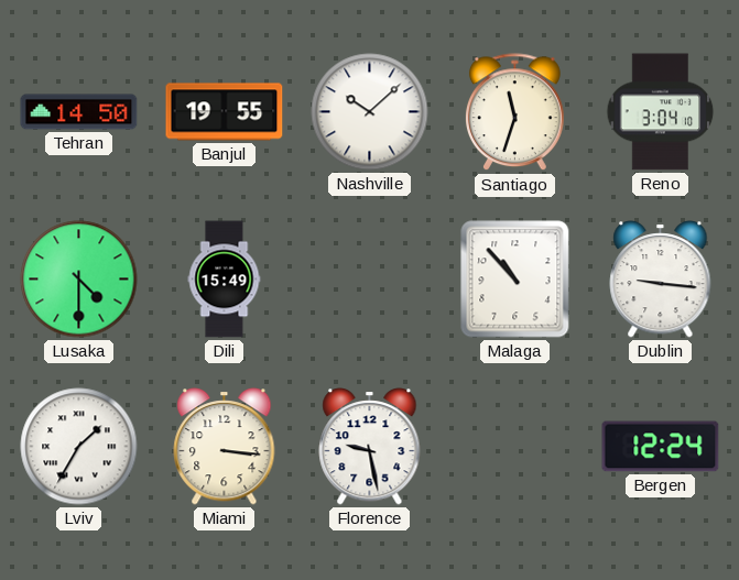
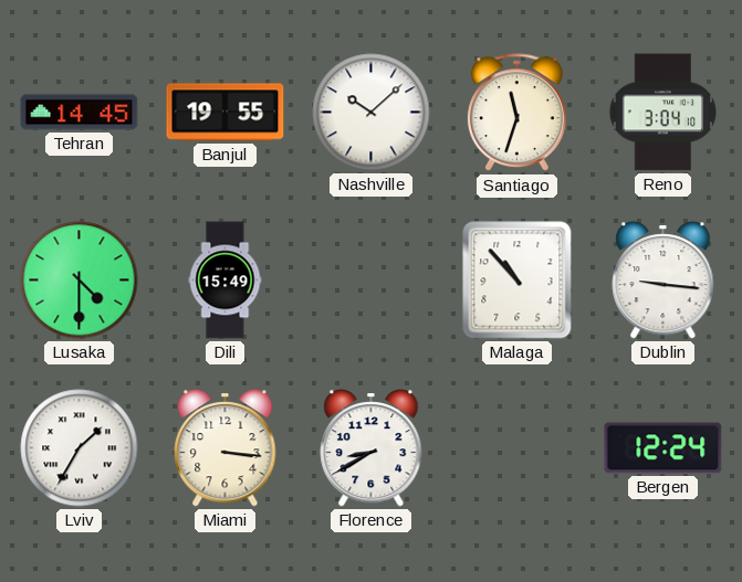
Tehran: 14:50 -> 14:45
Florence: 9:28 -> 8:40
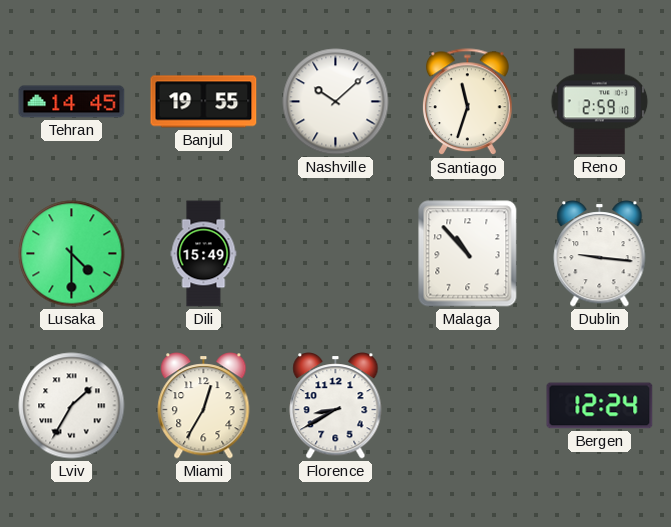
Reno: 3:04 -> 2:59
Miami: 3:16 -> 12:35
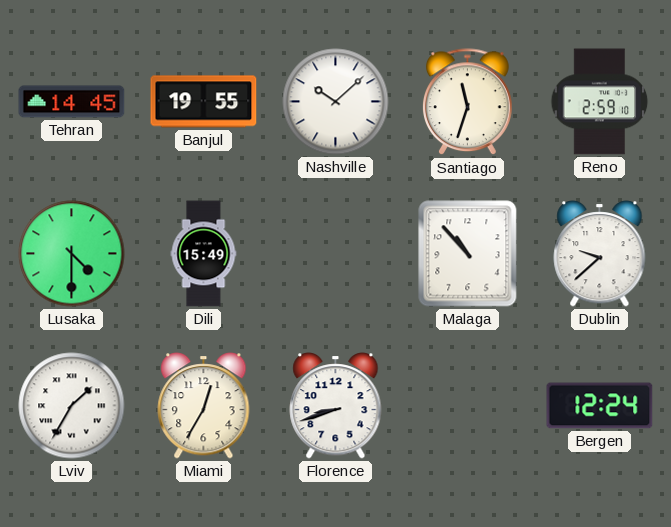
Dublin: 9:16 -> 9:38
Florence: 8:40 -> 8:42
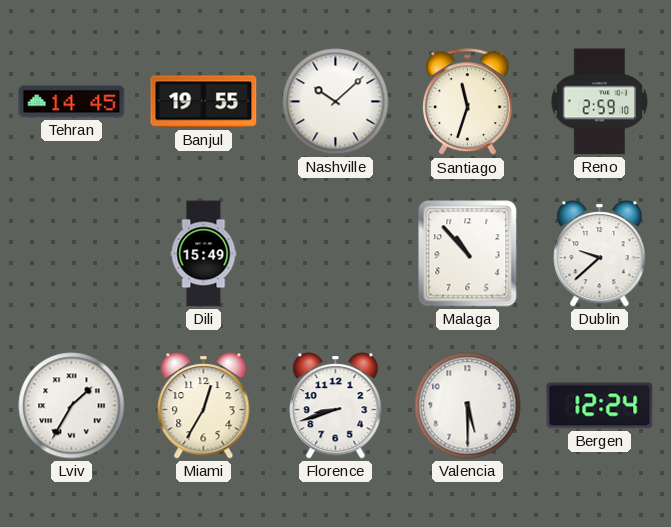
Lusaka: 4:30 -> none
Valencia: none -> 5:30
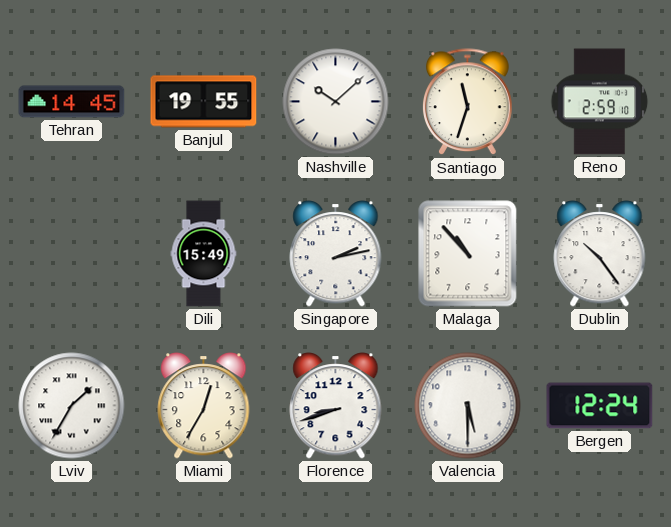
Singapore: none -> 2:13
Dublin: 9:38 -> 10:24
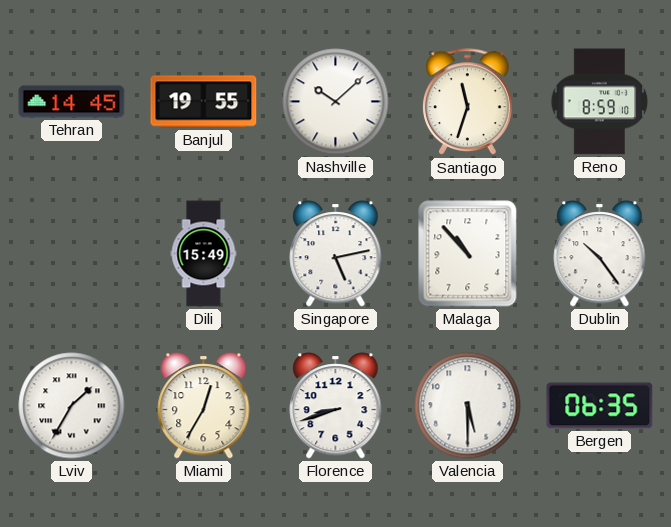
Reno: 2:59 -> 8:59
Singapore: 2:13 -> 5:13
Bergen: 12:24 -> 06:35
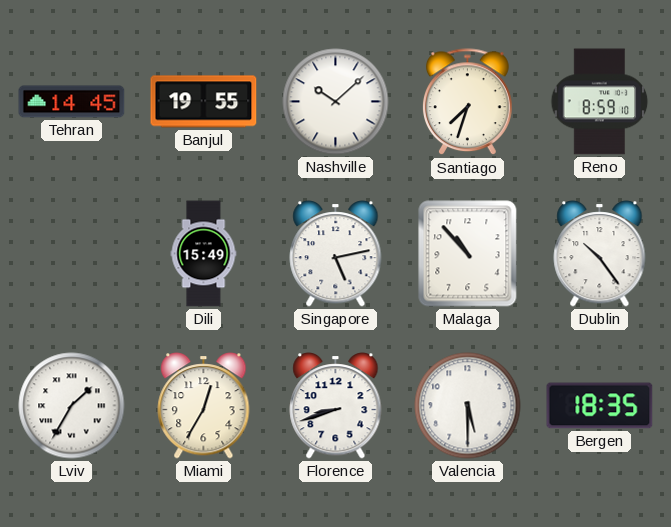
Santiago: 11:33 -> 7:33
Bergen: 06:35 -> 18:35
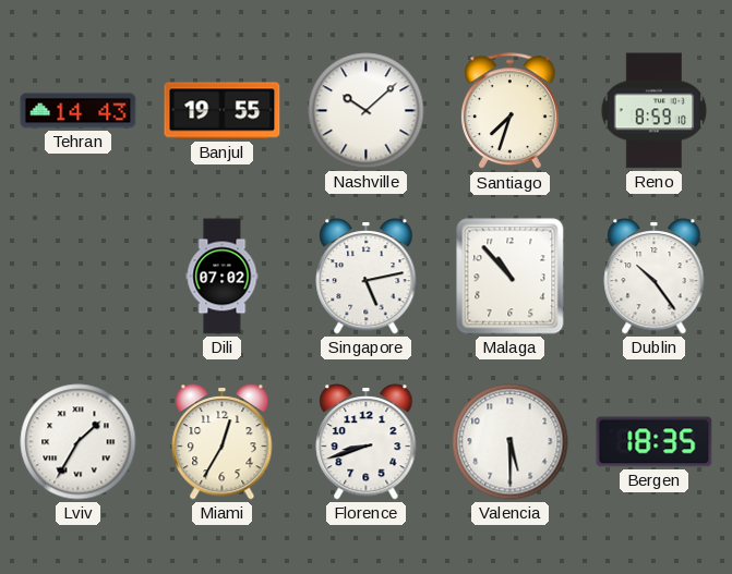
Tehran: 14:45 -> 14:43
Dili: 15:49 -> 07:02
